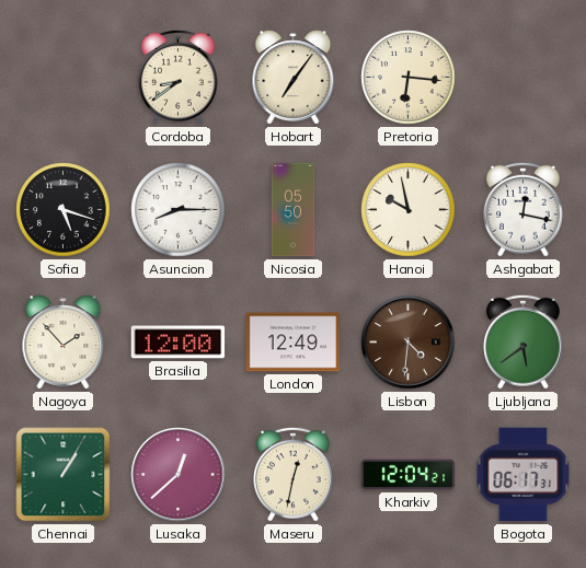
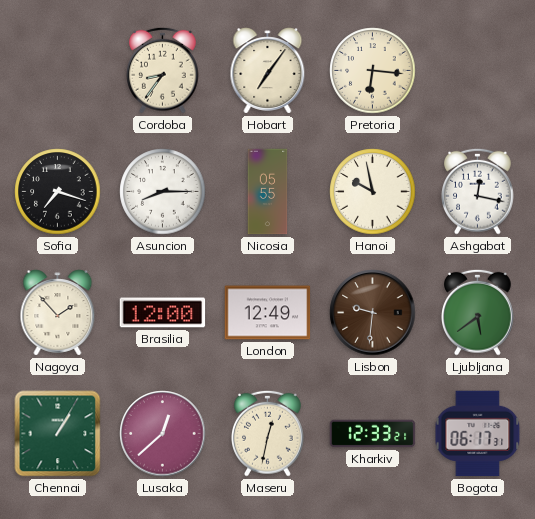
Cordoba: 8:39 -> 8:36
Sofia: 5:18 -> 7:18
Nicosia: 05:50 -> 05:55
Lisbon: 4:31 -> 9:31
Kharkiv: 12:04 -> 12:33
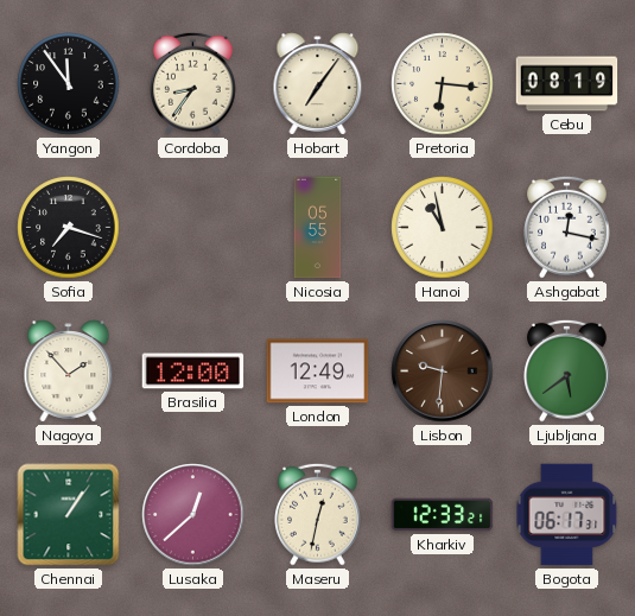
Yangon: none -> 11:54
Cebu: none -> 08:19
Asuncion: 8:15 -> none
Hanoi: 9:58 -> 10:58
Chennai: 1:05 -> 1:06
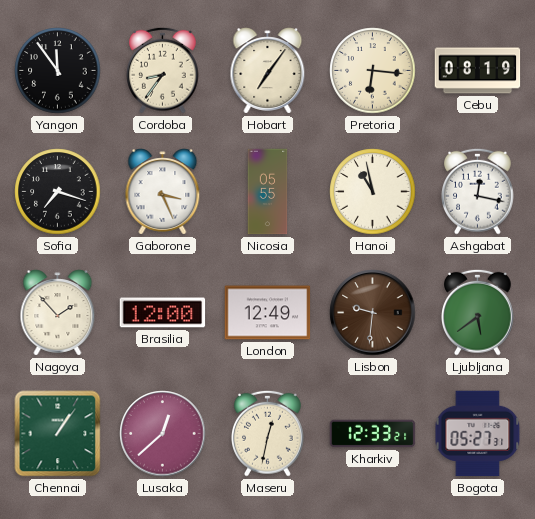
Gaborone: none -> 3:26
Bogota: 06:17 -> 05:27
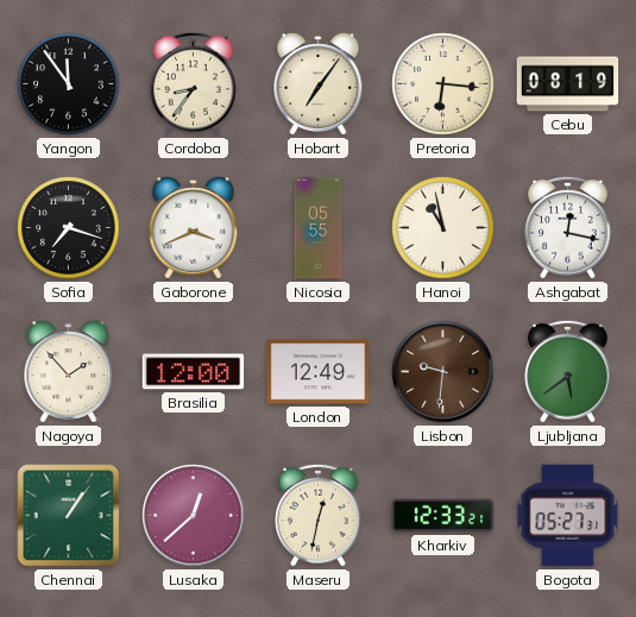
Gaborone: 3:26 -> 3:41
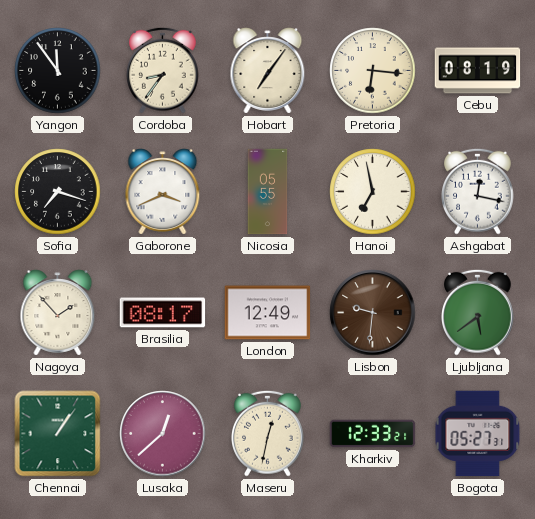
Hanoi: 10:58 -> 6:58
Brasilia: 12:00 -> 08:17
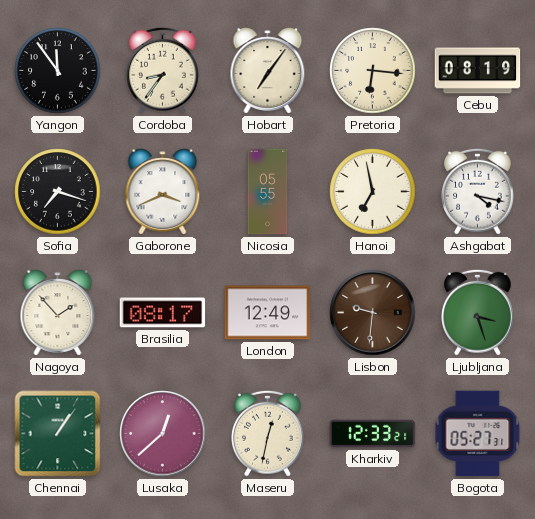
Ashgabat: 12:17 -> 4:17
Ljubljana: 5:39 -> 3:27
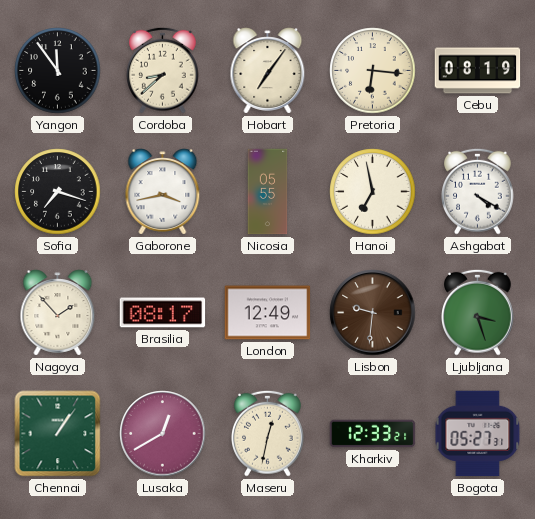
Cordoba: 8:36 -> 8:38
Gaborone: 3:41 -> 3:43
Ashgabat: 4:17 -> 4:20
Lusaka: 12:38 -> 12:40
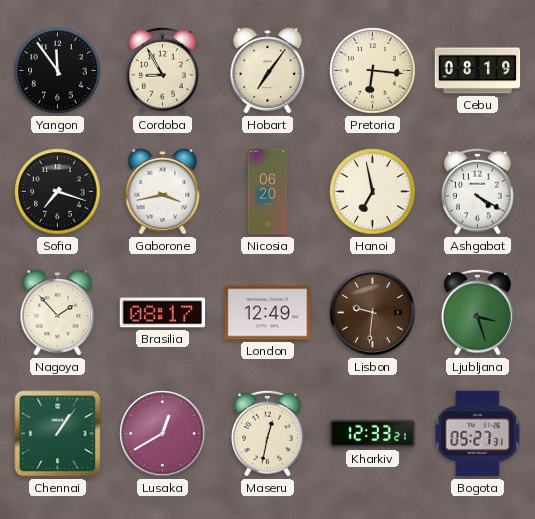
Cordoba: 8:38 -> 8:55
Nicosia: 05:55 -> 06:20
